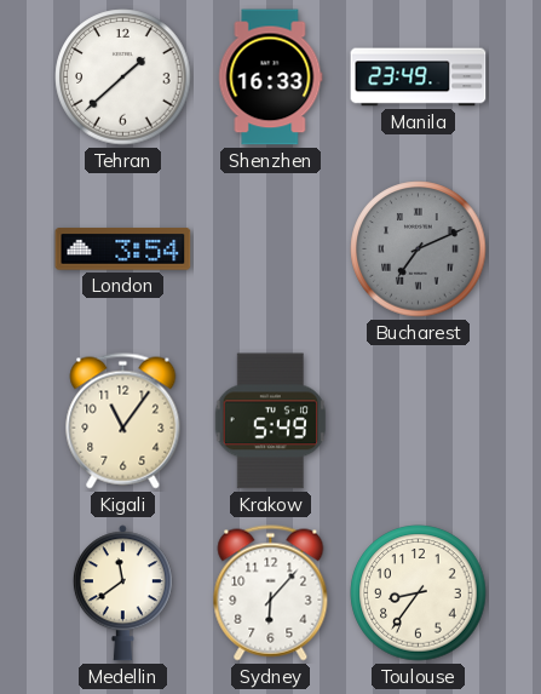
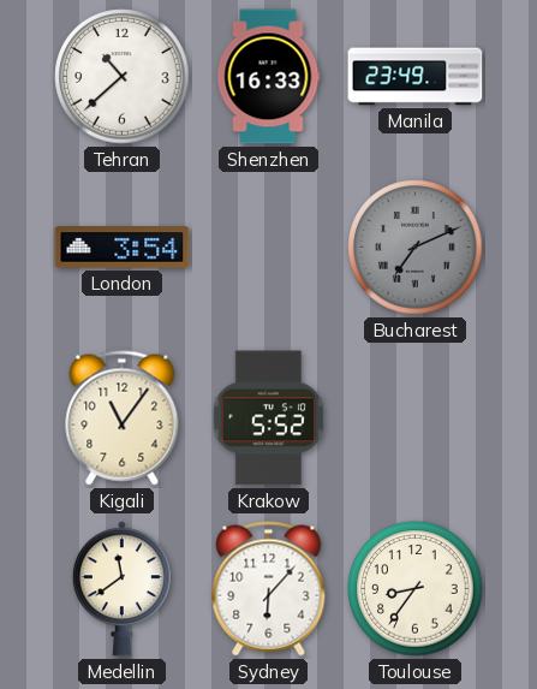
Tehran: 1:38 -> 10:38
Krakow: 5:49 -> 5:52
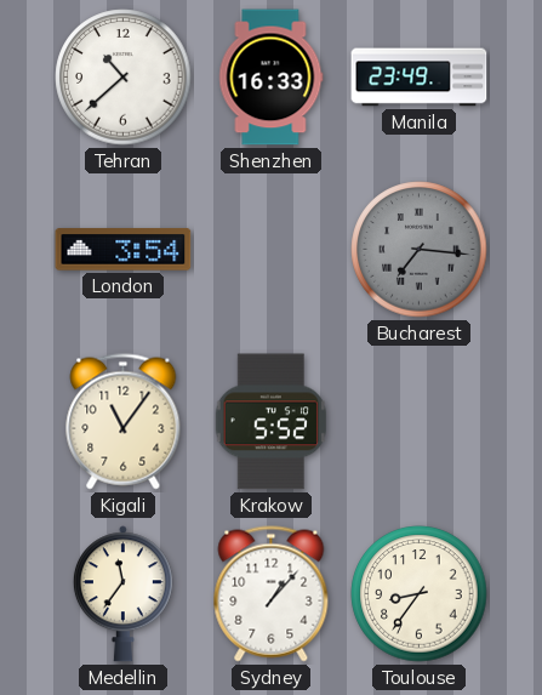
Bucharest: 7:11 -> 7:16
Medellin: 11:39 -> 11:36
Sydney: 6:07 -> 1:07
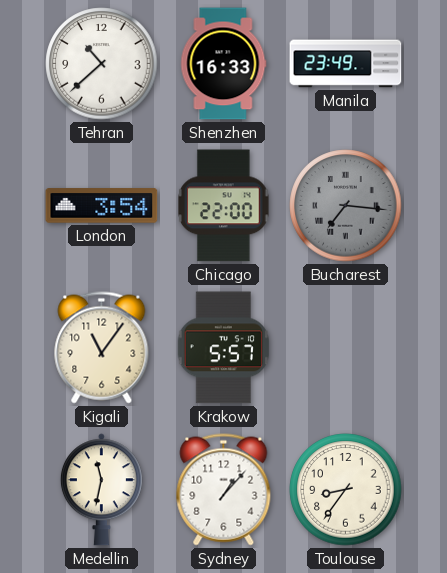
Chicago: none -> 22:00
Krakow: 5:52 -> 5:57
Medellin: 11:36 -> 11:32
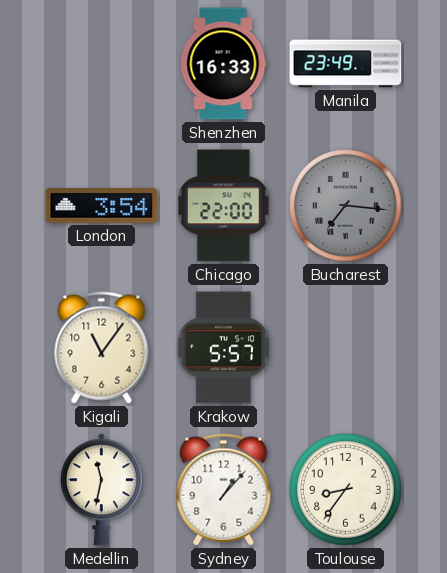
Tehran: 10:38 -> none
